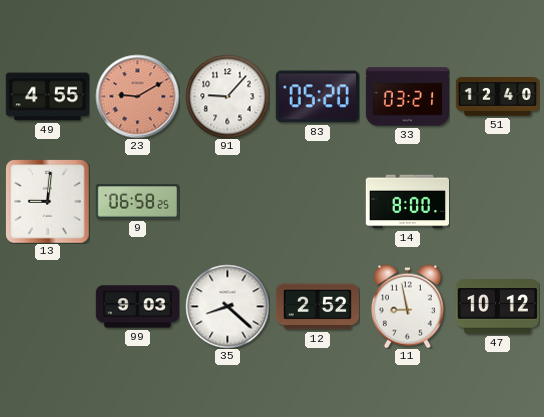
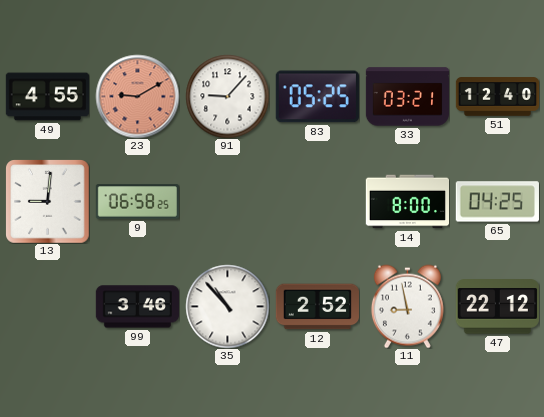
83: 05:20 -> 05:25
65: none -> 04:25
99: 9:03 -> 3:46
35: 8:22 -> 10:53
47: 10:12 -> 22:12
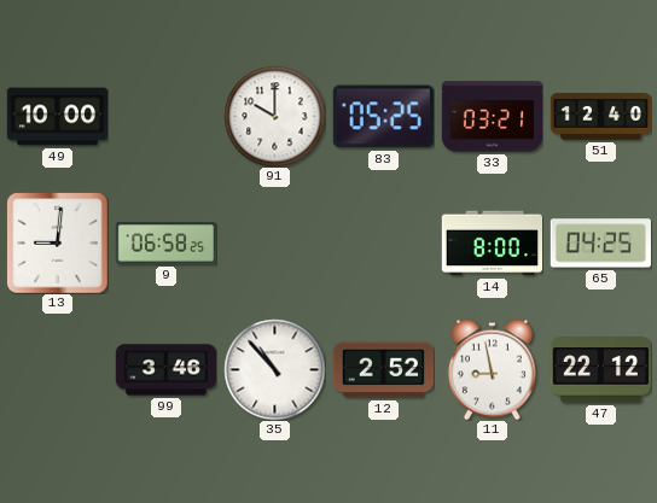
49: 4:55 -> 10:00
23: 9:10 -> none
91: 9:07 -> 10:00
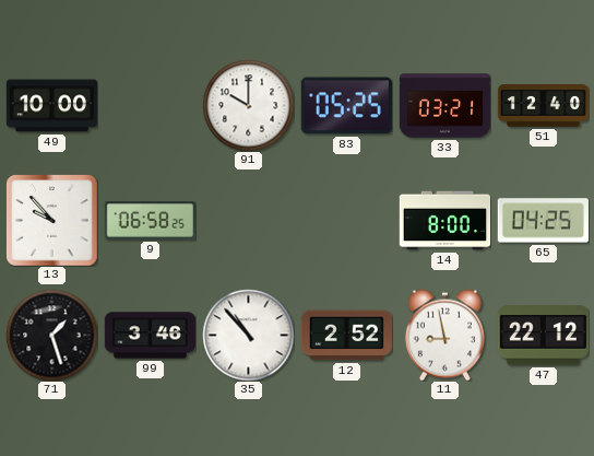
13: 9:01 -> 9:53
71: none -> 1:27
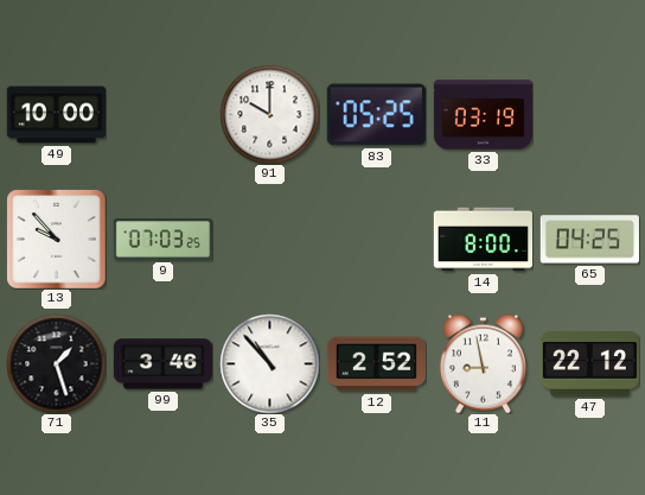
33: 03:21 -> 03:19
51: 12:40 -> none
9: 06:58 -> 07:03
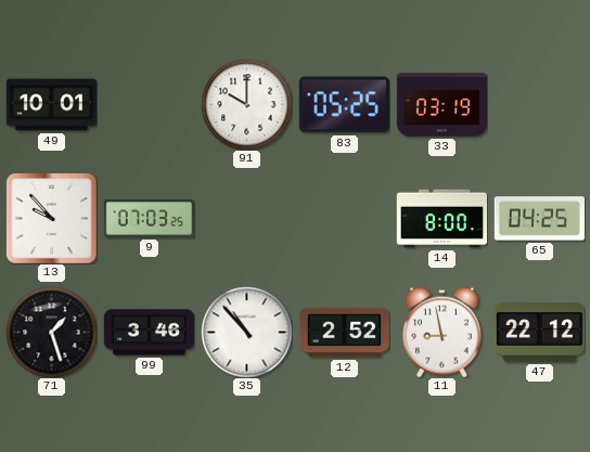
49: 10:00 -> 10:01
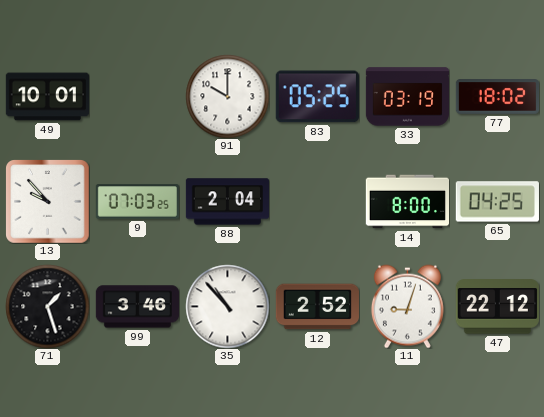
77: none -> 18:02
88: none -> 2:04
11: 8:58 -> 9:03
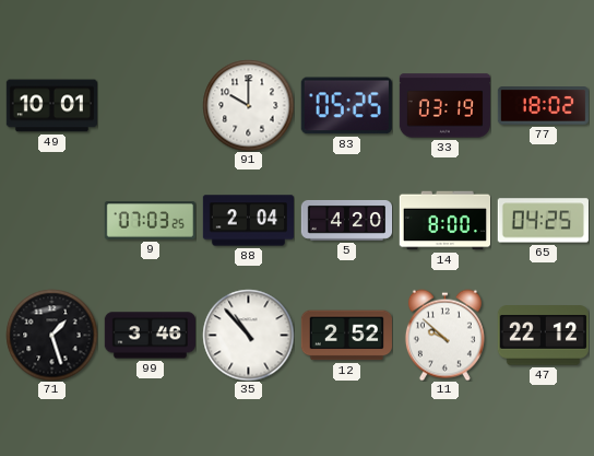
13: 9:53 -> none
5: none -> 4:20
11: 9:03 -> 9:52
